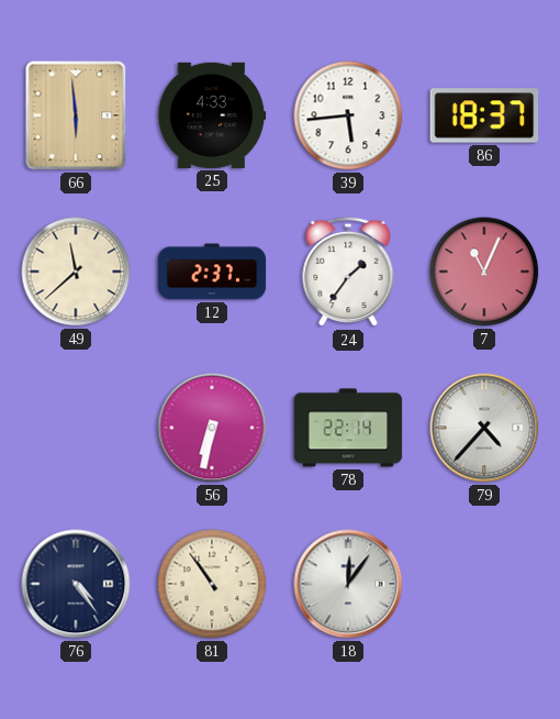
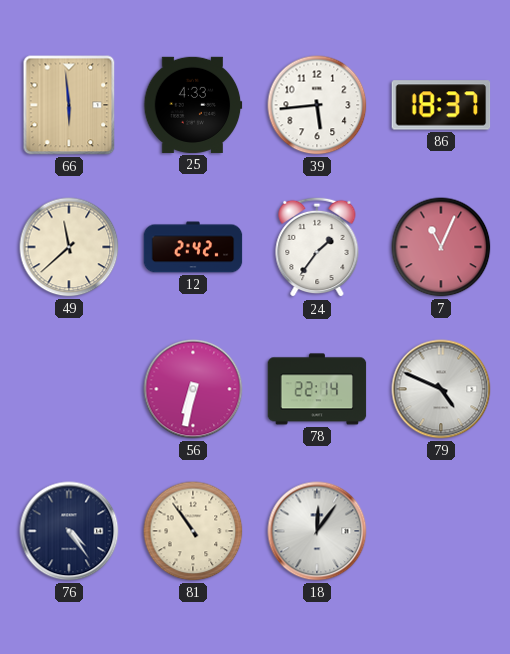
12: 2:37 -> 2:42
79: 4:37 -> 4:49
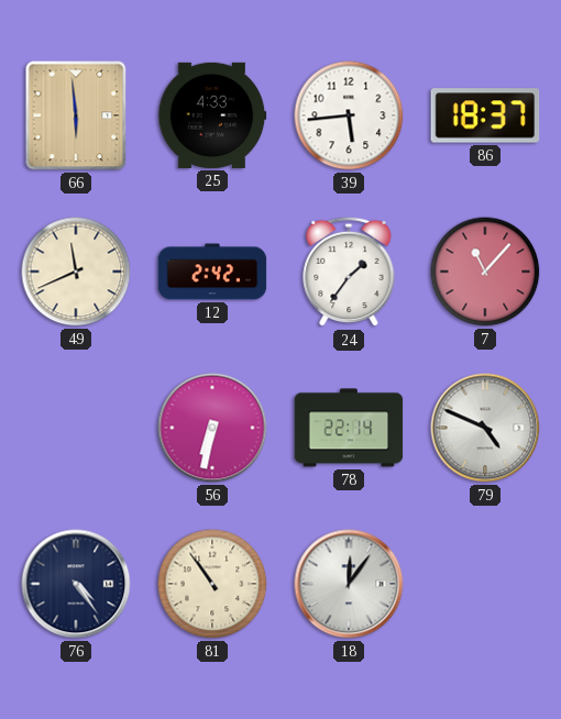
49: 11:38 -> 11:41
7: 11:04 -> 11:07
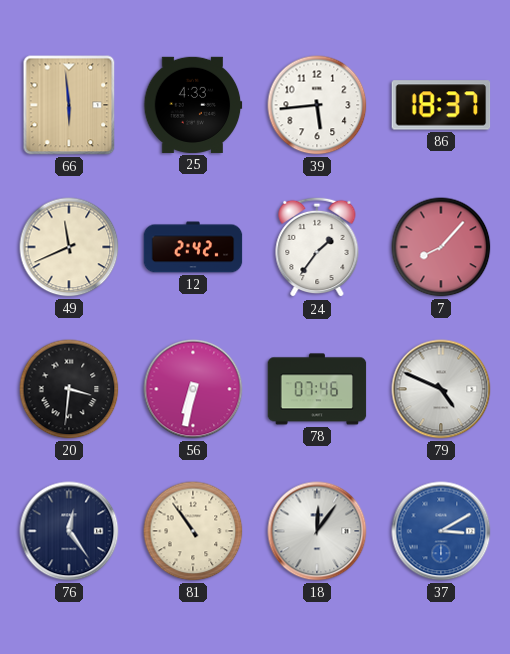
7: 11:07 -> 8:07
20: none -> 3:31
78: 22:14 -> 07:46
76: 4:24 -> 12:24
37: none -> 3:10
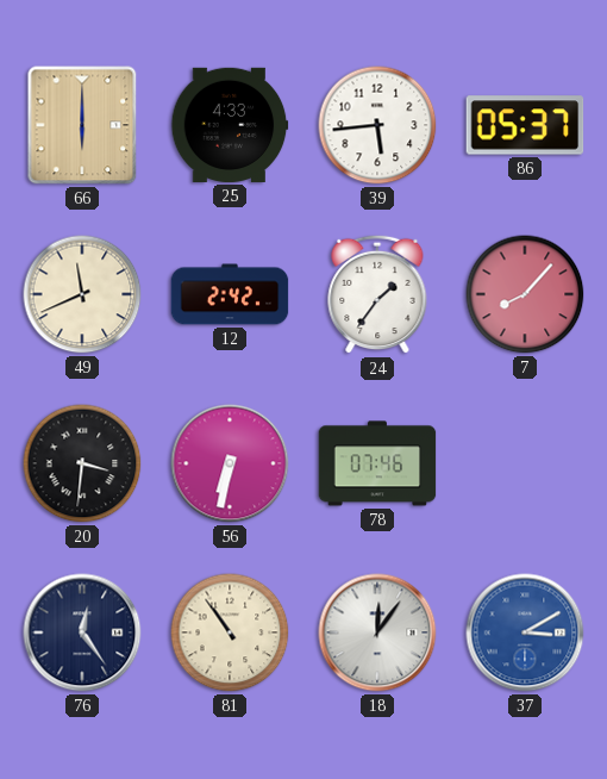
66: 5:59 -> 6:00
86: 18:37 -> 05:37
79: 4:49 -> none
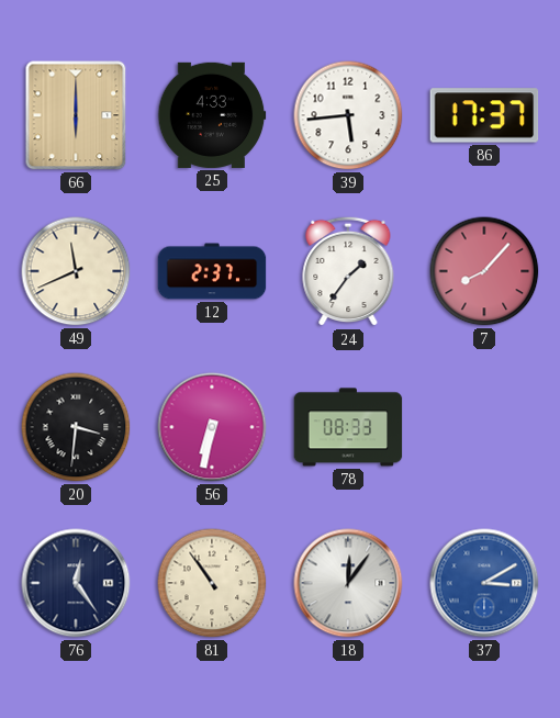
86: 05:37 -> 17:37
12: 2:42 -> 2:37
78: 07:46 -> 08:33
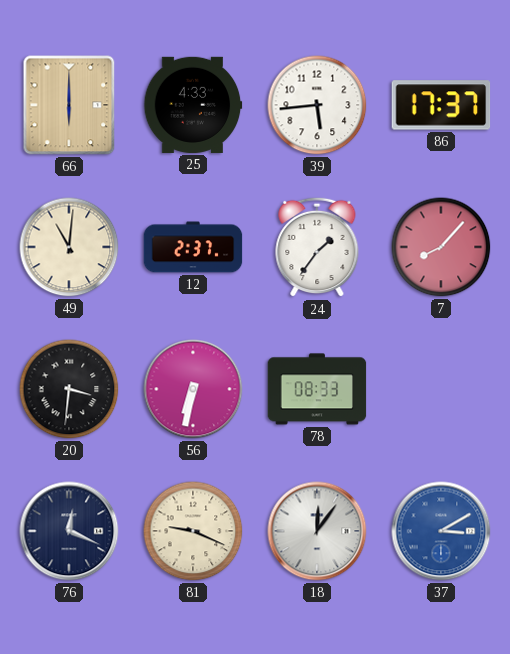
49: 11:41 -> 11:01
76: 12:24 -> 12:19
81: 10:54 -> 9:19
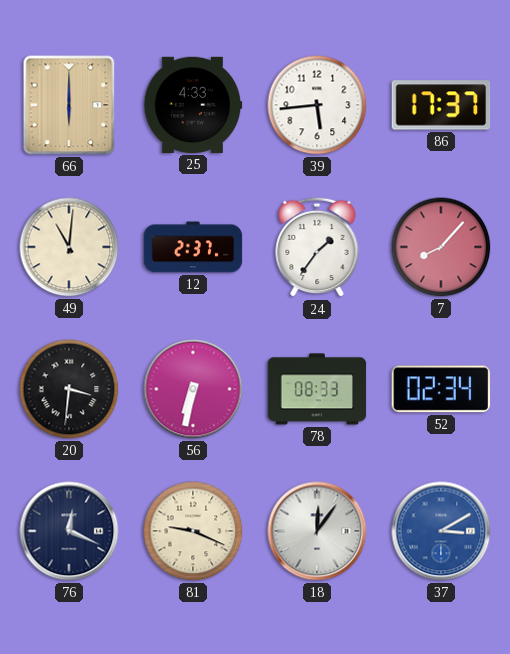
52: none -> 02:34
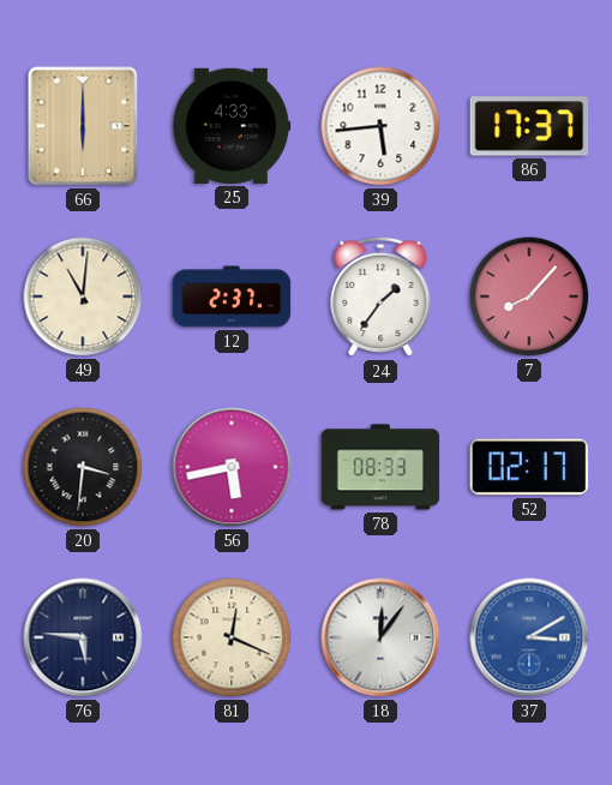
56: 6:32 -> 5:43
52: 02:34 -> 02:17
76: 12:19 -> 5:46
81: 9:19 -> 12:19
